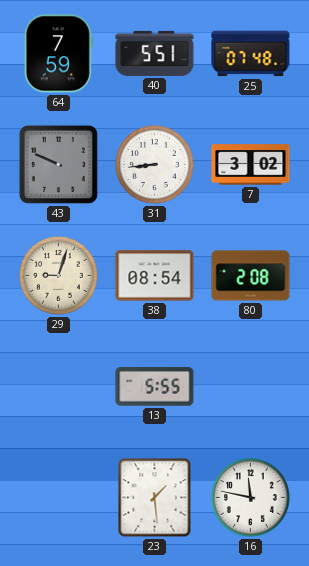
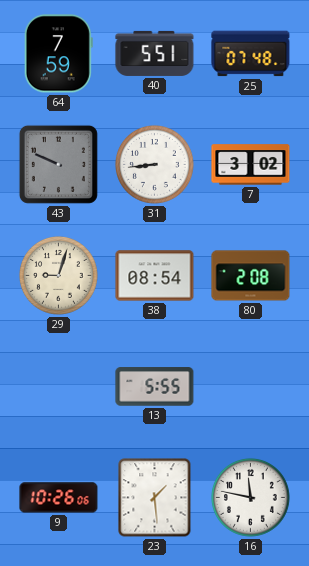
9: none -> 10:26
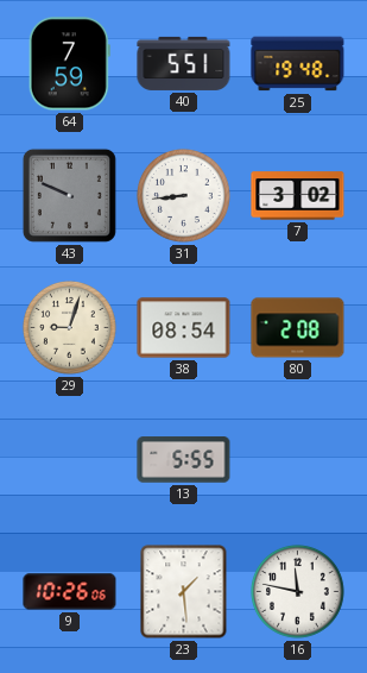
25: 07:48 -> 19:48
